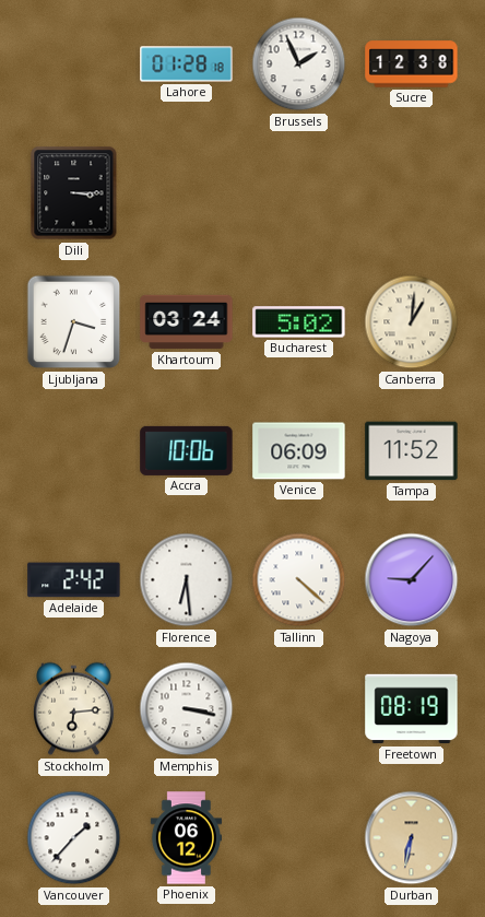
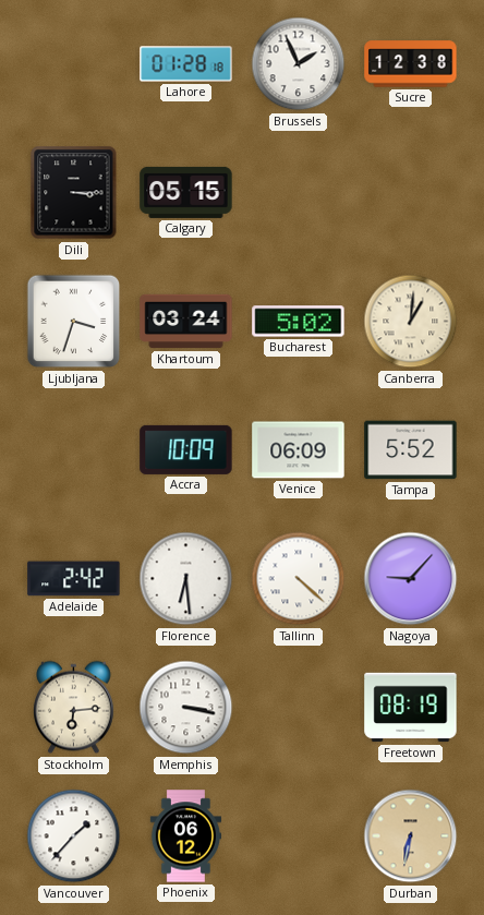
Calgary: none -> 05:15
Accra: 10:06 -> 10:09
Tampa: 11:52 -> 5:52
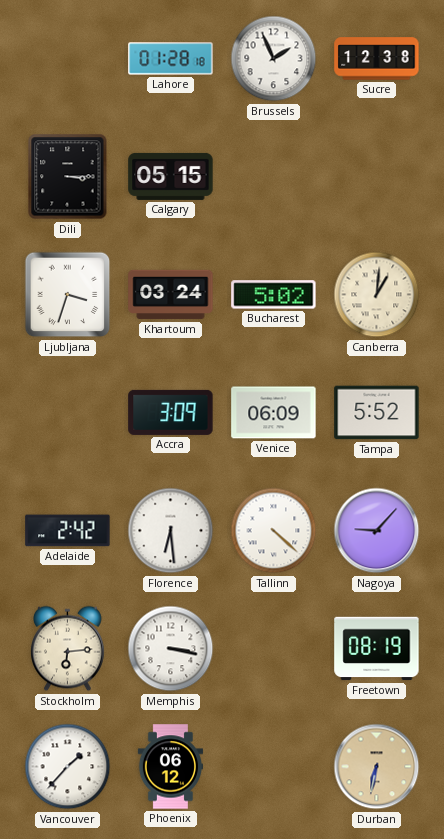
Accra: 10:09 -> 3:09
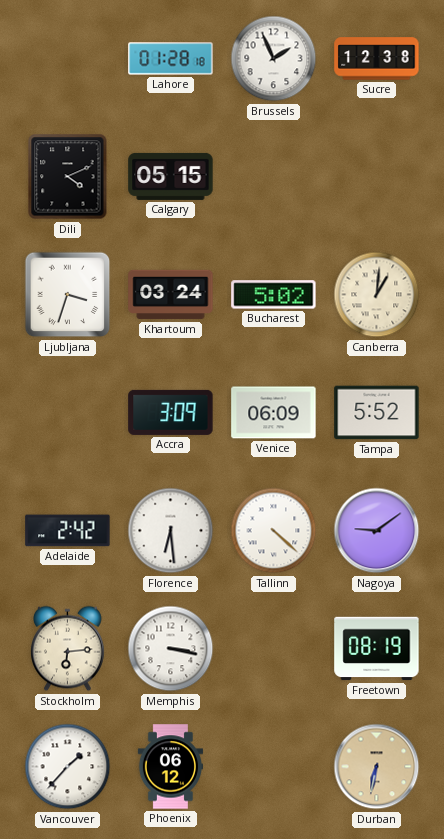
Dili: 3:15 -> 4:11
Nagoya: 9:07 -> 9:09
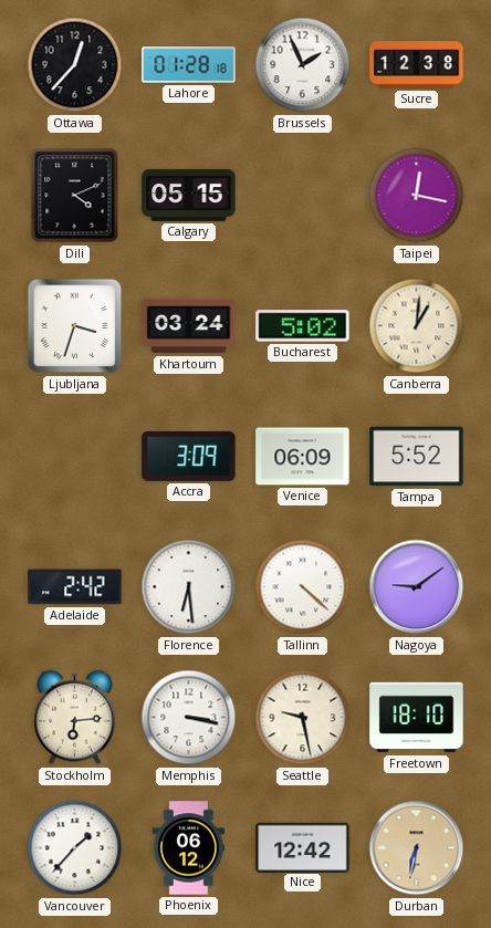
Ottawa: none -> 12:37
Taipei: none -> 12:17
Seattle: none -> 9:28
Freetown: 08:19 -> 18:10
Nice: none -> 12:42
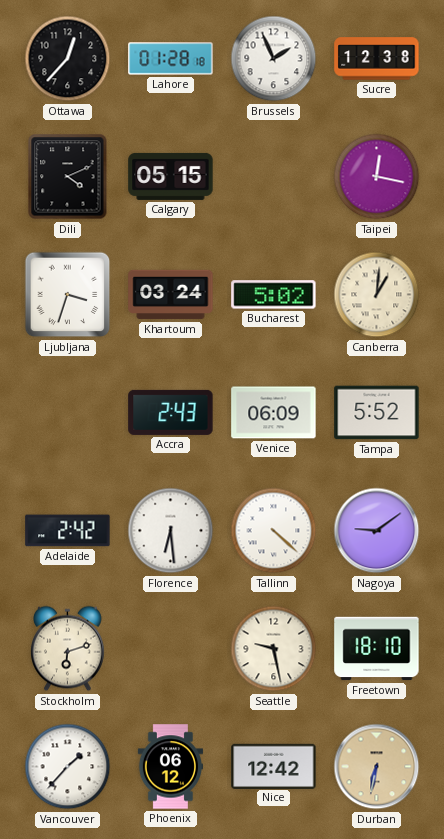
Accra: 3:09 -> 2:43
Stockholm: 6:14 -> 6:12
Memphis: 3:17 -> none
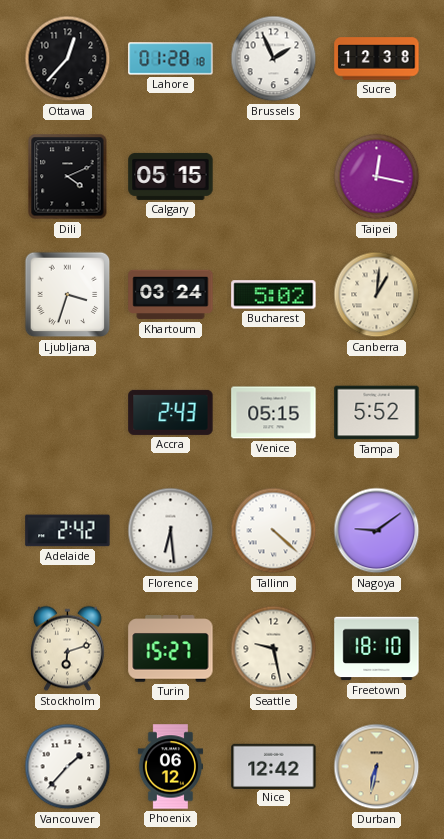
Venice: 06:09 -> 05:15
Turin: none -> 15:27
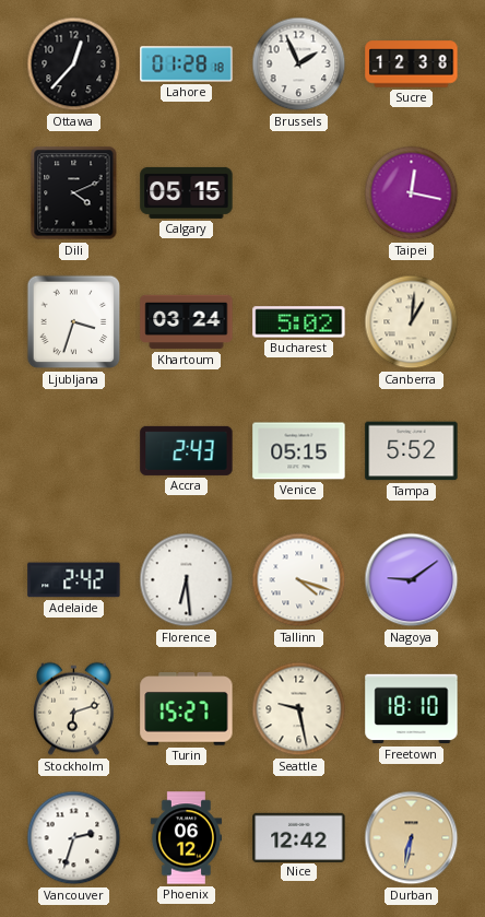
Tallinn: 4:22 -> 4:18
Vancouver: 1:37 -> 2:33
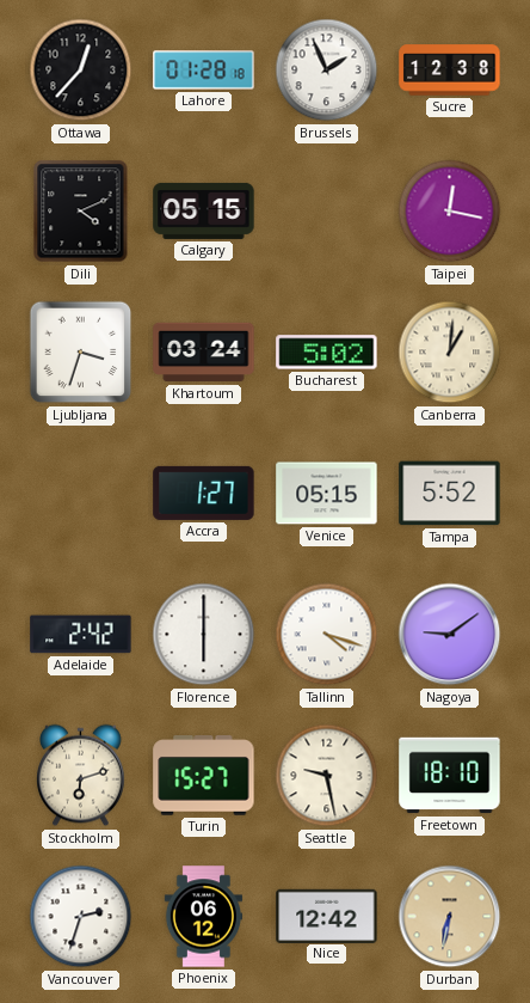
Accra: 2:43 -> 1:27
Florence: 6:29 -> 6:00
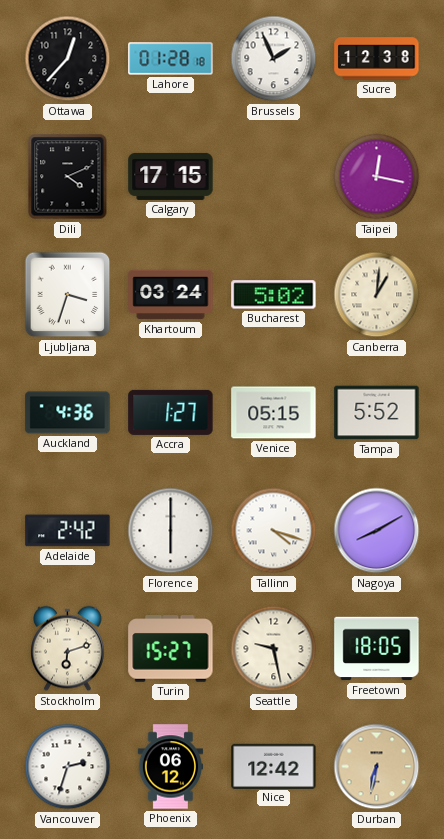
Calgary: 05:15 -> 17:15
Auckland: none -> 4:36
Nagoya: 9:09 -> 8:10
Freetown: 18:10 -> 18:05
